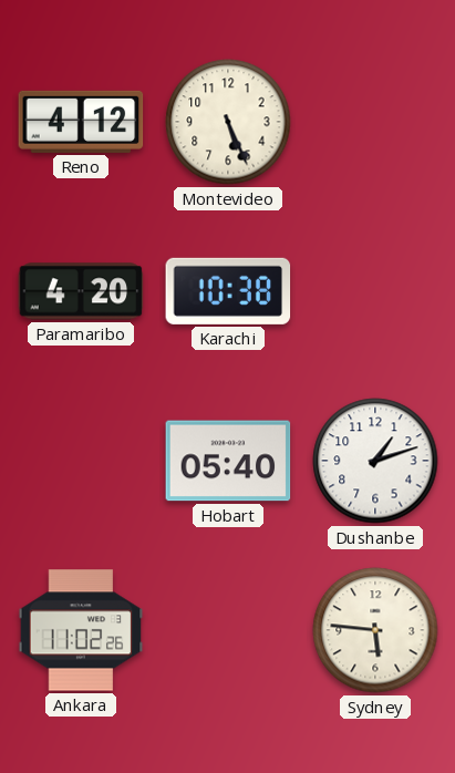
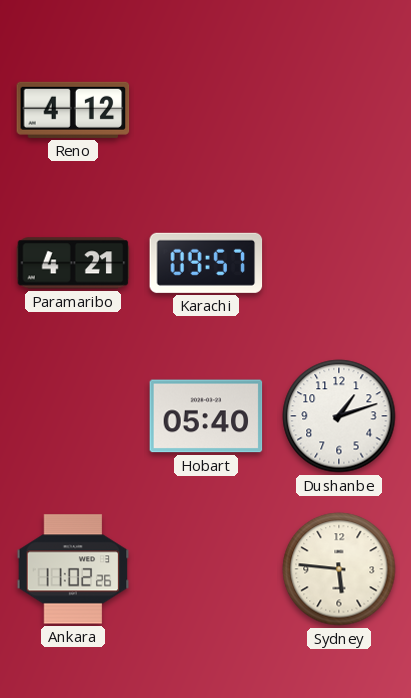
Montevideo: 5:26 -> none
Paramaribo: 4:20 -> 4:21
Karachi: 10:38 -> 09:57
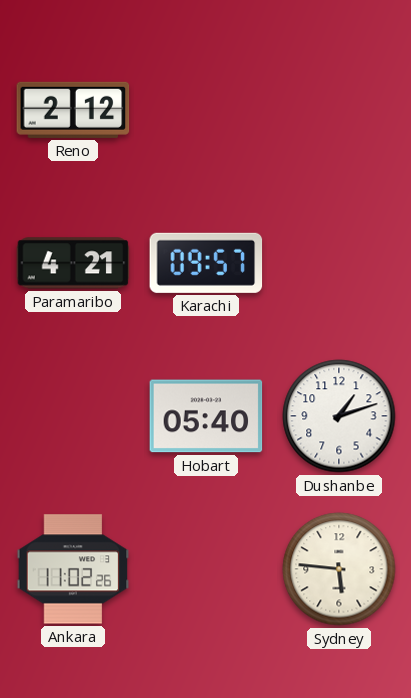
Reno: 4:12 -> 2:12
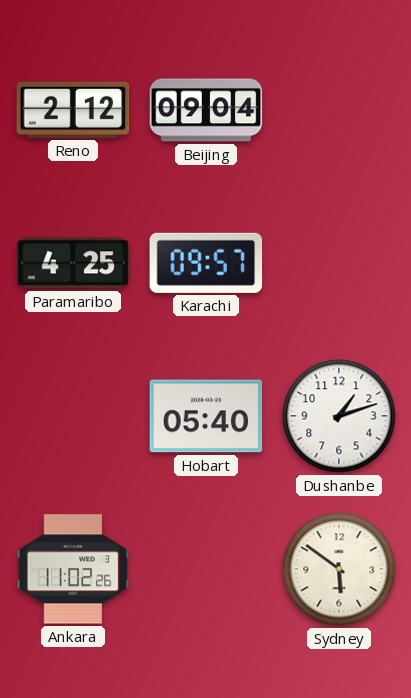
Beijing: none -> 09:04
Paramaribo: 4:21 -> 4:25
Sydney: 5:46 -> 5:51
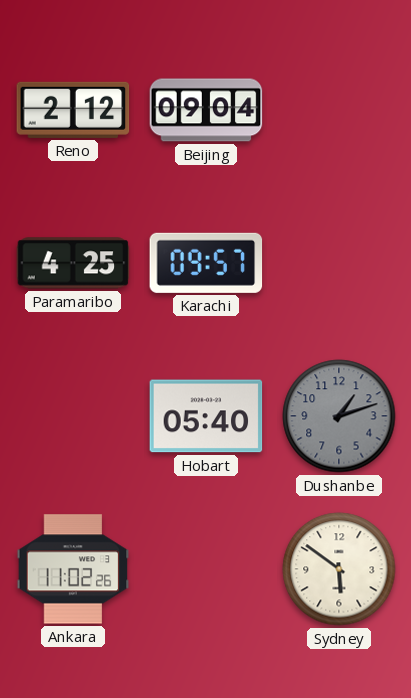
Dushanbe dial: white -> grey
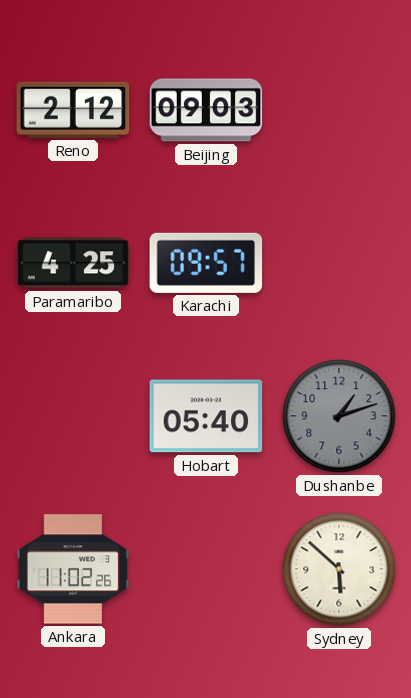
Beijing: 09:04 -> 09:03
Sydney: 5:51 -> 5:52
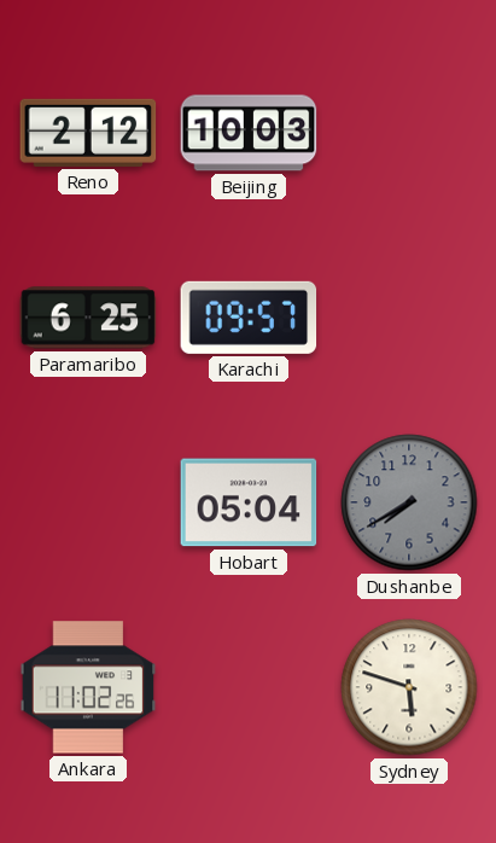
Beijing: 09:03 -> 10:03
Paramaribo: 4:25 -> 6:25
Hobart: 05:40 -> 05:04
Dushanbe: 1:12 -> 7:40
Sydney: 5:52 -> 5:48
